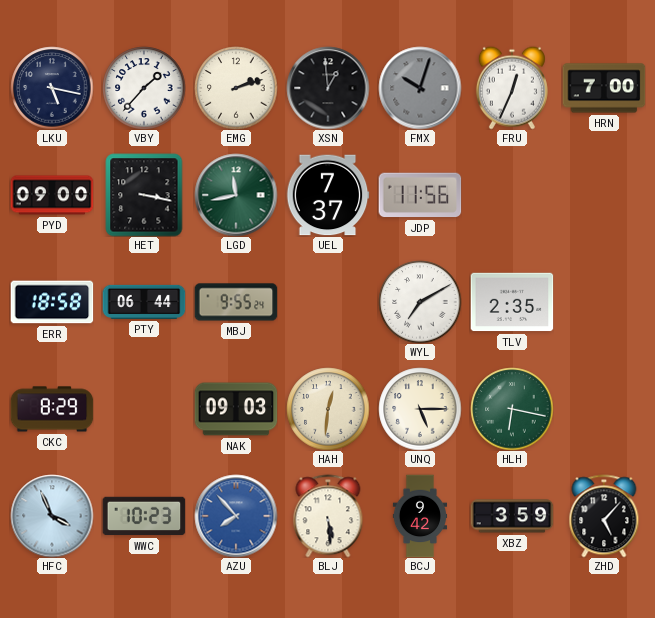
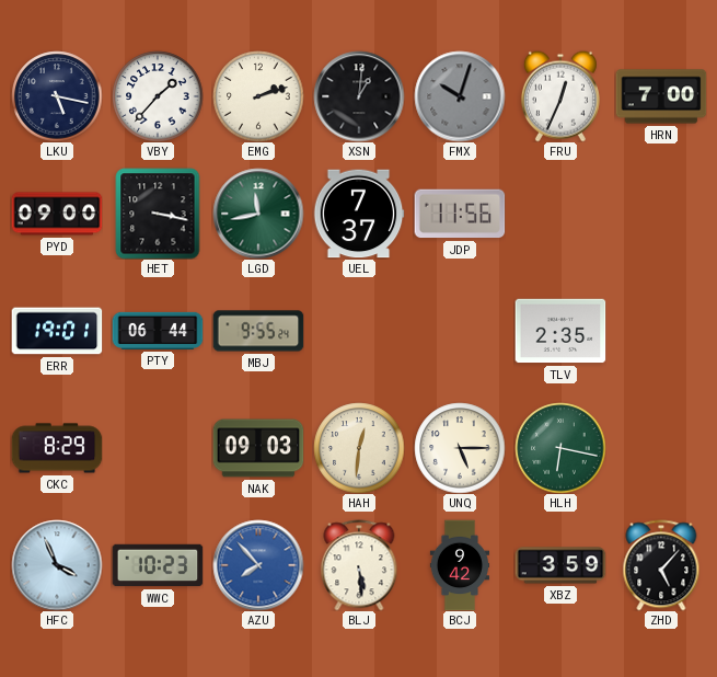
XSN: 12:59 -> 1:01
ERR: 18:58 -> 19:01
WYL: 7:10 -> none
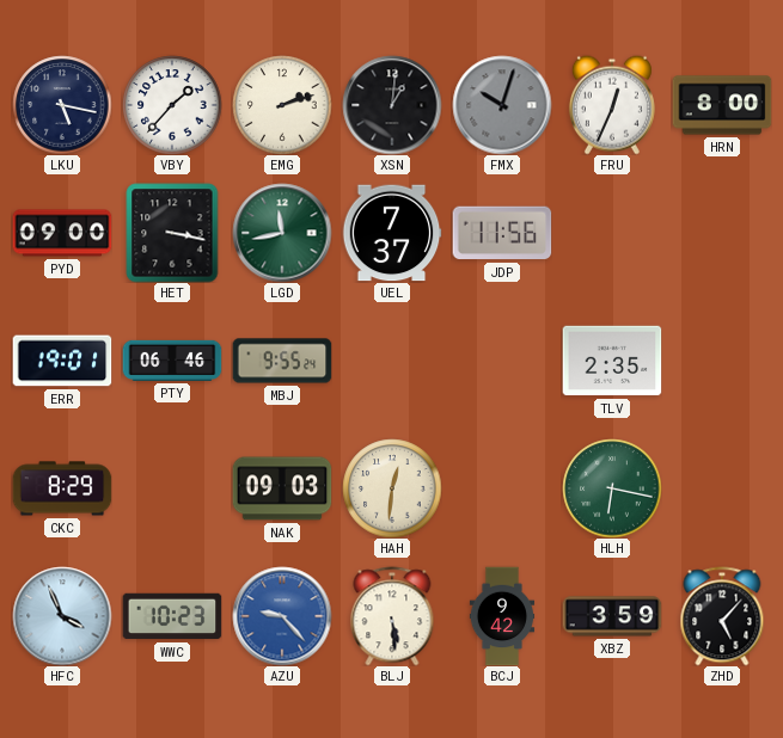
HRN: 7:00 -> 8:00
PTY: 06:44 -> 06:46
UNQ: 5:15 -> none
AZU: 7:53 -> 9:23
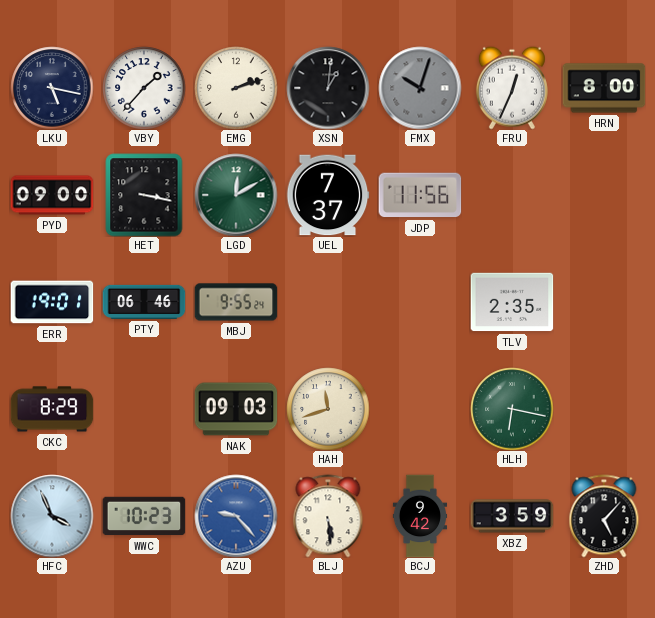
LGD: 11:43 -> 12:10
HAH: 12:31 -> 11:42
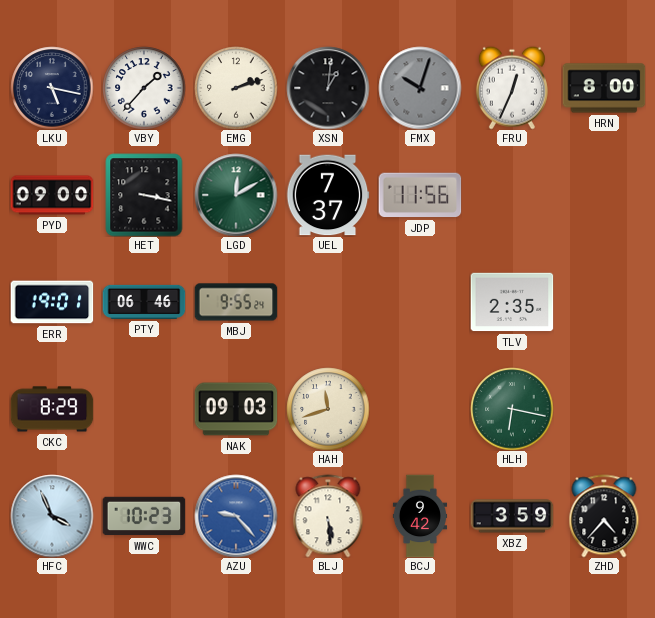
ZHD: 5:07 -> 4:37
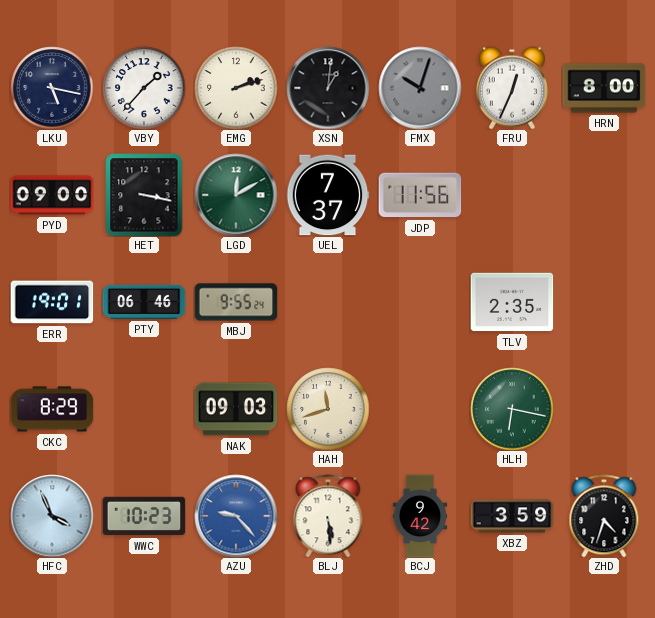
ZHD: 4:37 -> 4:33
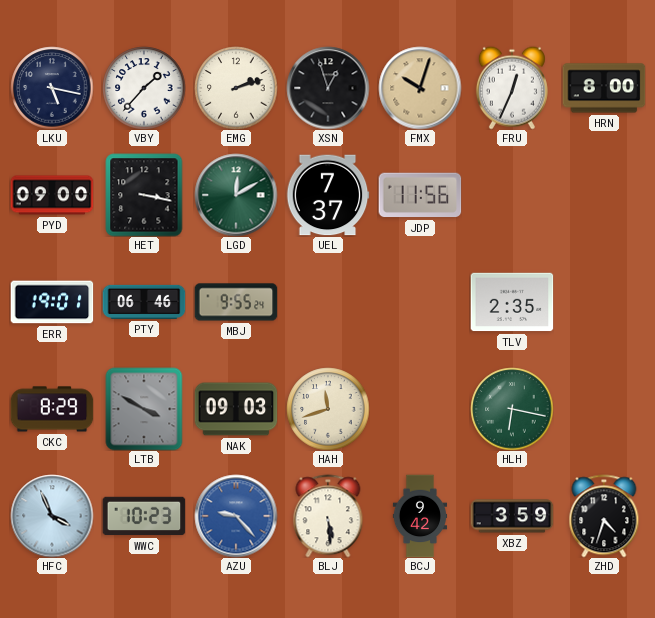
XSN: 1:01 -> 12:57
FMX dial: grey -> champagne
LTB: none -> 3:50
